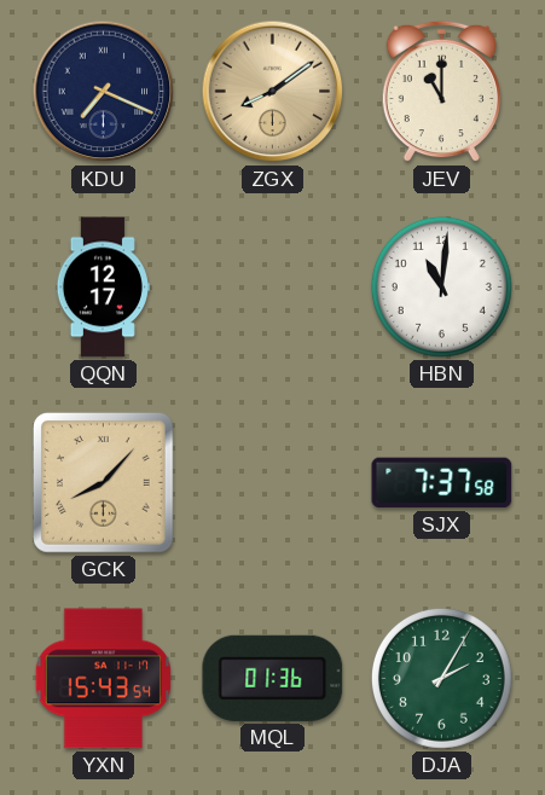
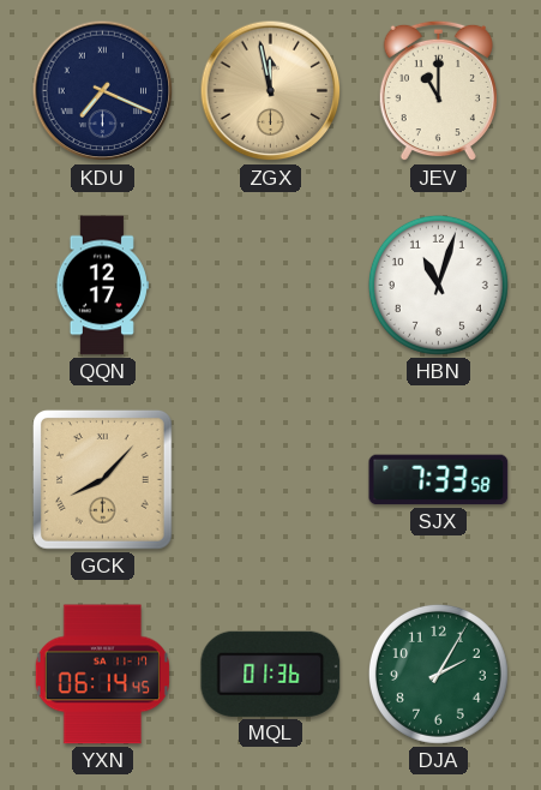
ZGX: 8:09 -> 11:58
HBN: 11:01 -> 11:03
SJX: 7:37 -> 7:33
YXN: 15:43 -> 06:14
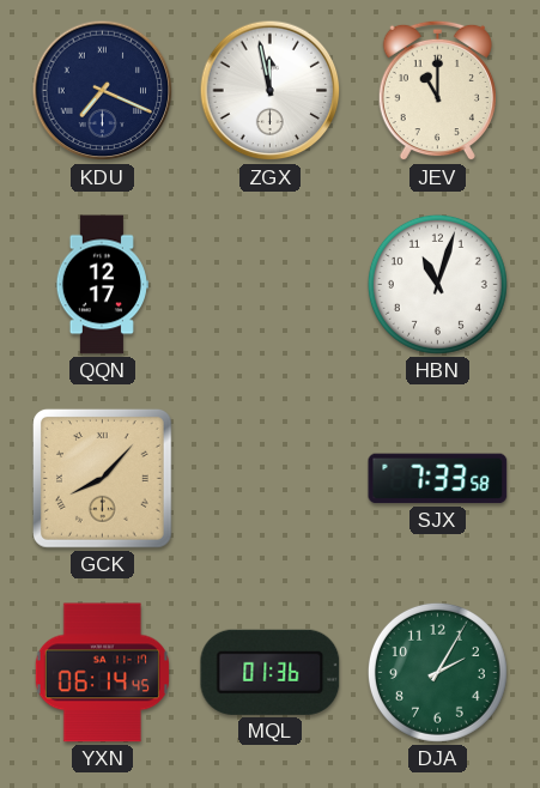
ZGX dial: champagne -> white
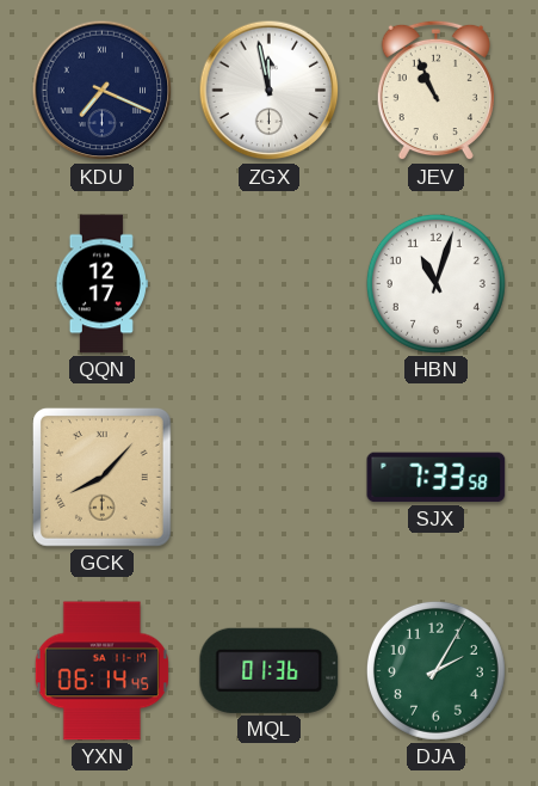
JEV: 11:00 -> 10:56
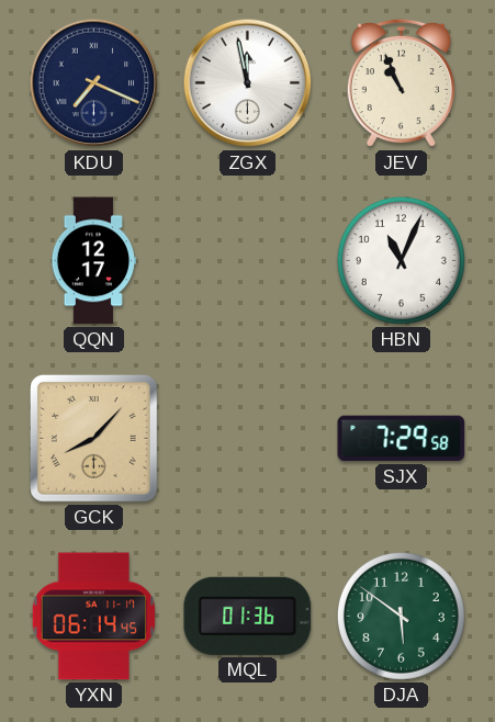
HBN: 11:03 -> 11:04
SJX: 7:33 -> 7:29
DJA: 2:05 -> 5:51
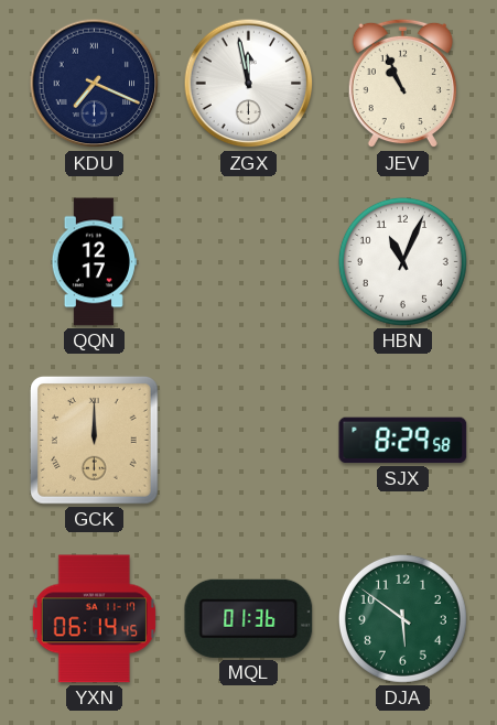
GCK: 8:07 -> 12:00
SJX: 7:29 -> 8:29
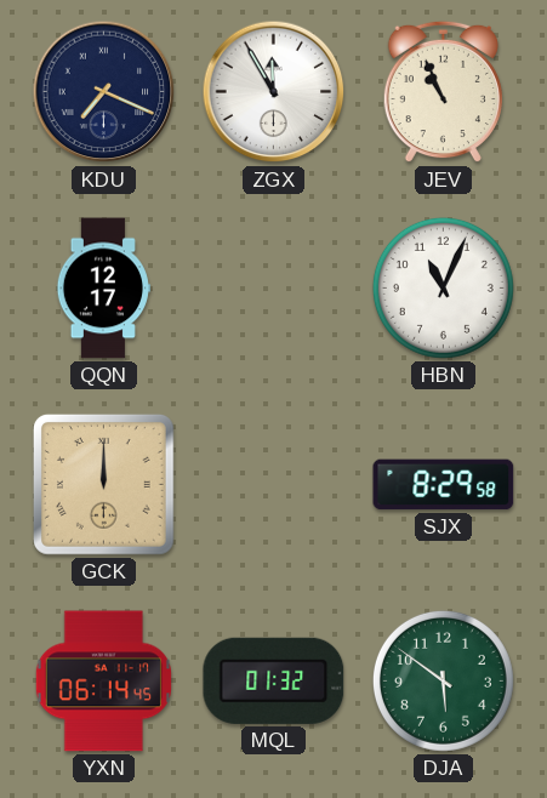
ZGX: 11:58 -> 11:55
MQL: 01:36 -> 01:32
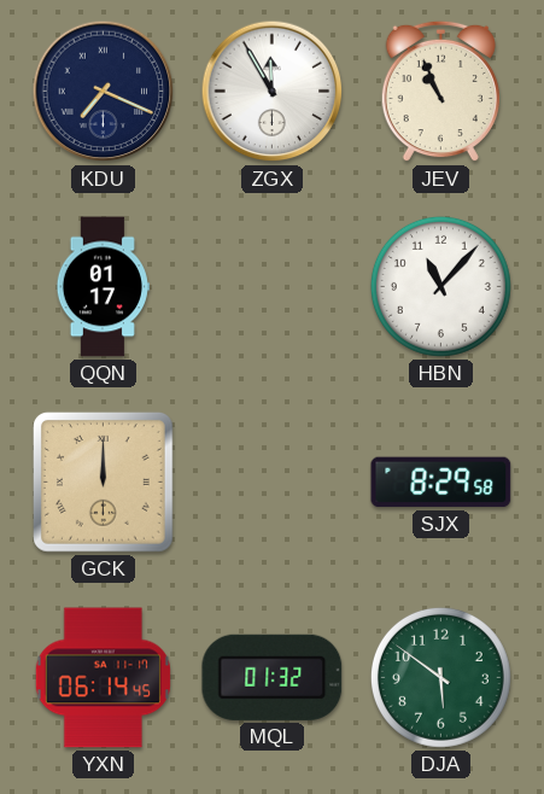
QQN: 12:17 -> 01:17
HBN: 11:04 -> 11:07
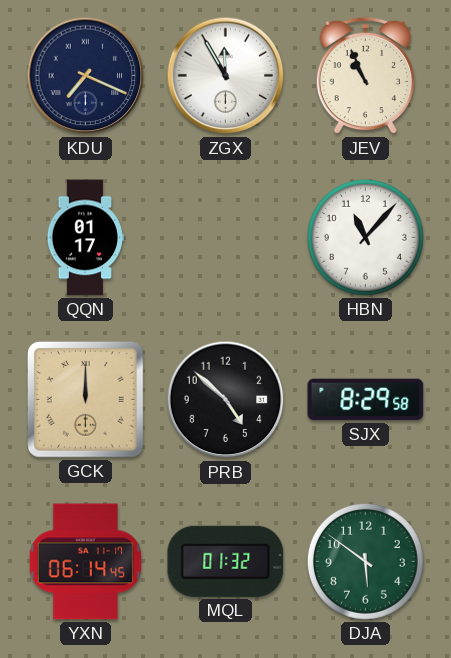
PRB: none -> 4:52
